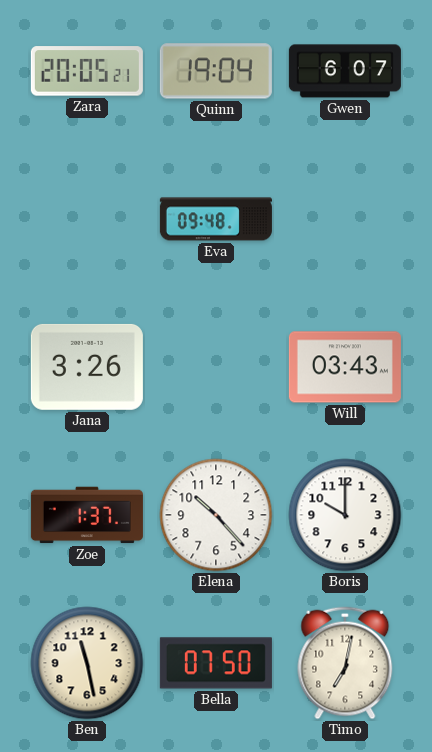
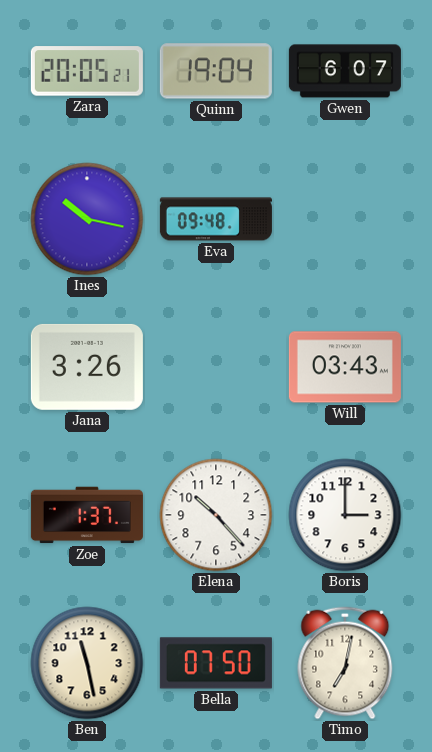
Ines: none -> 10:17
Boris: 10:00 -> 3:00
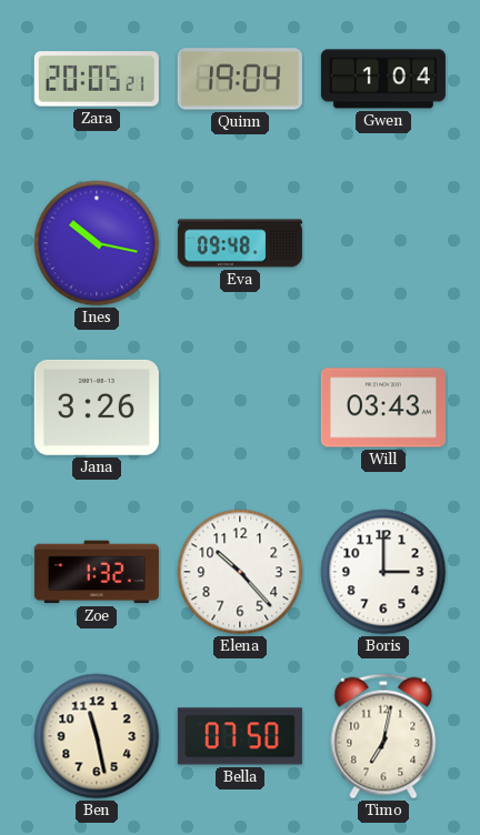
Gwen: 6:07 -> 1:04
Zoe: 1:37 -> 1:32
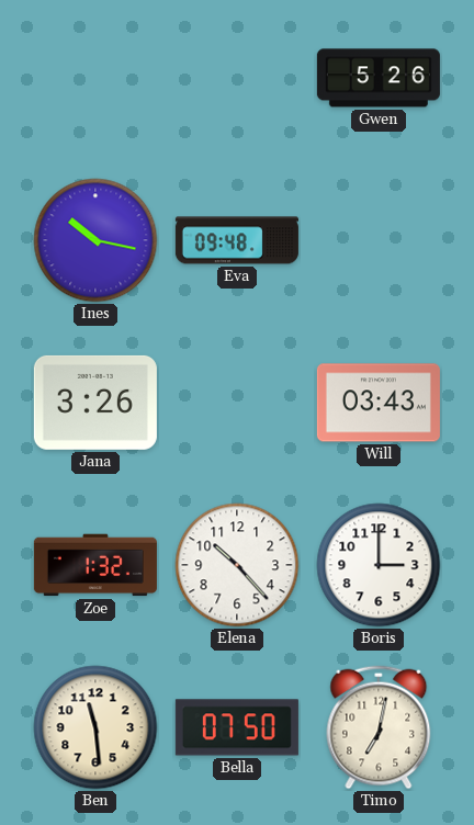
Zara: 20:05 -> none
Quinn: 19:04 -> none
Gwen: 1:04 -> 5:26
Ben: 11:28 -> 11:29
